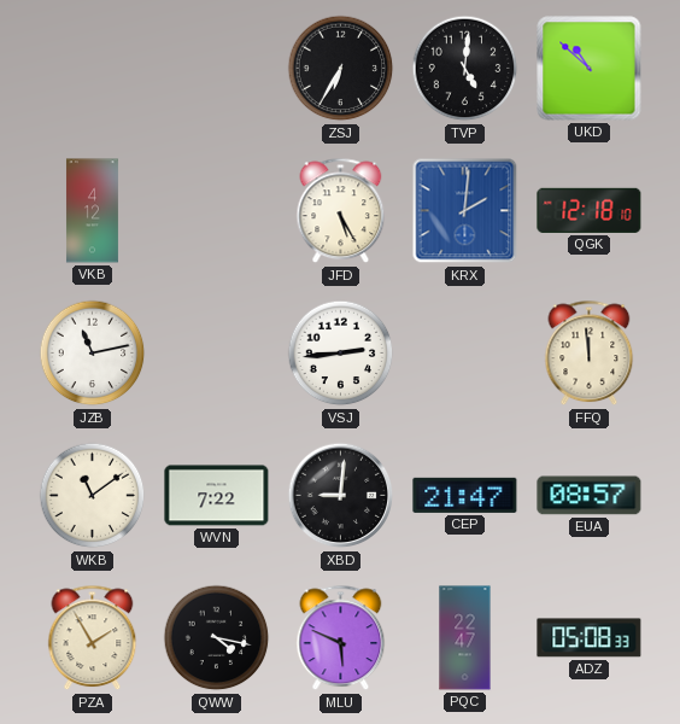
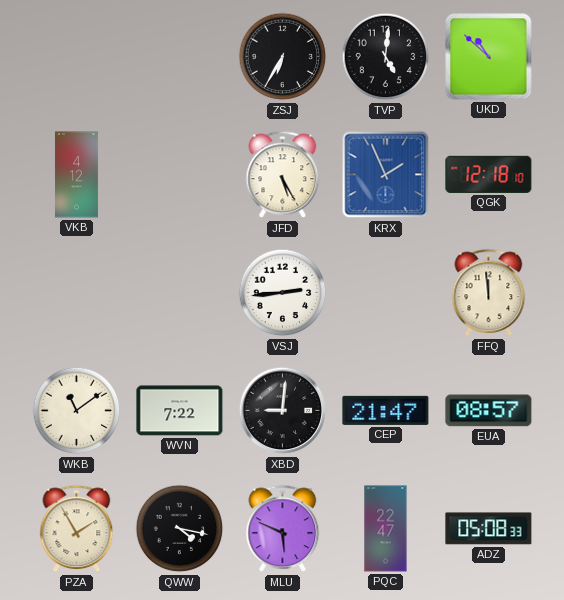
KRX: 2:01 -> 1:56
JZB: 11:13 -> none
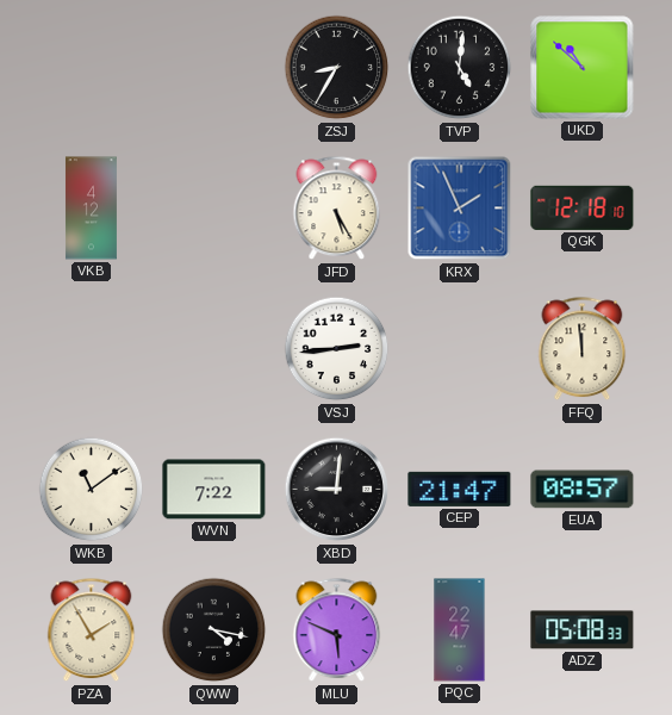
ZSJ: 6:35 -> 8:35
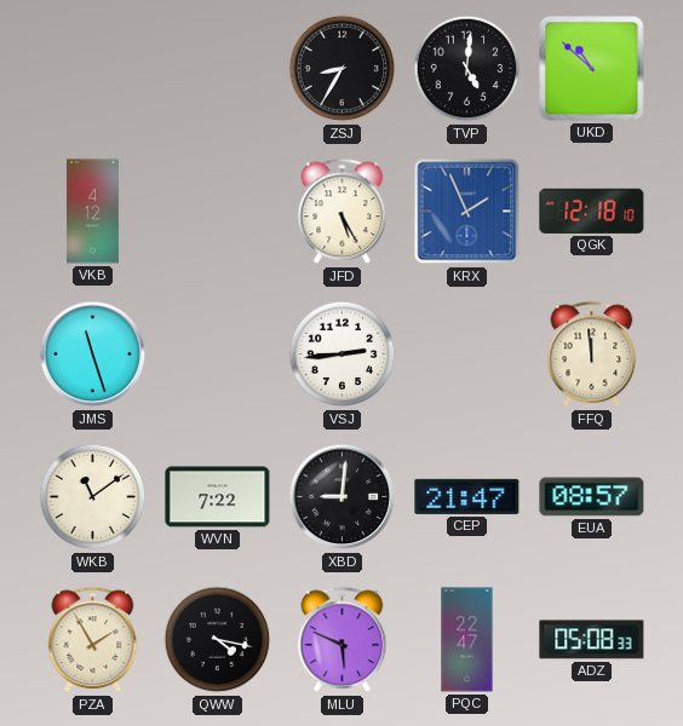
JMS: none -> 11:27
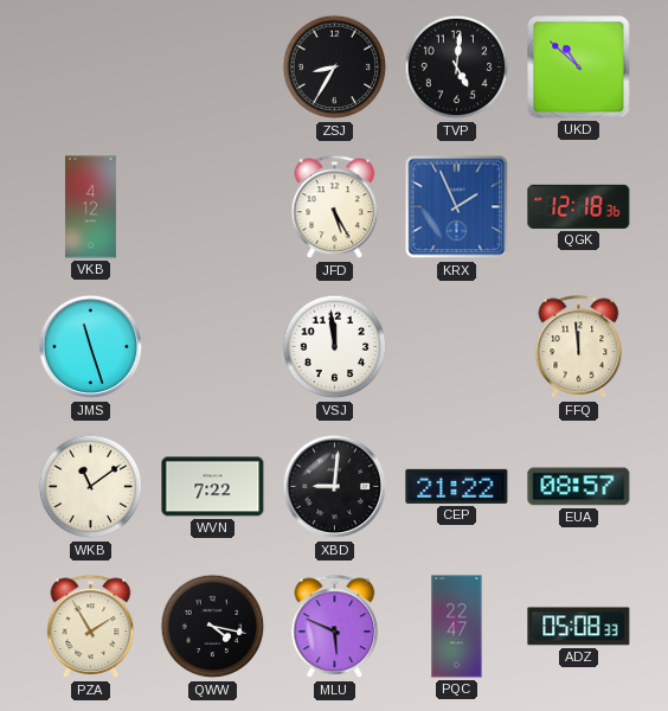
QGK: 12:18:10 -> 12:18:36
VSJ: 2:44 -> 11:59
CEP: 21:47 -> 21:22
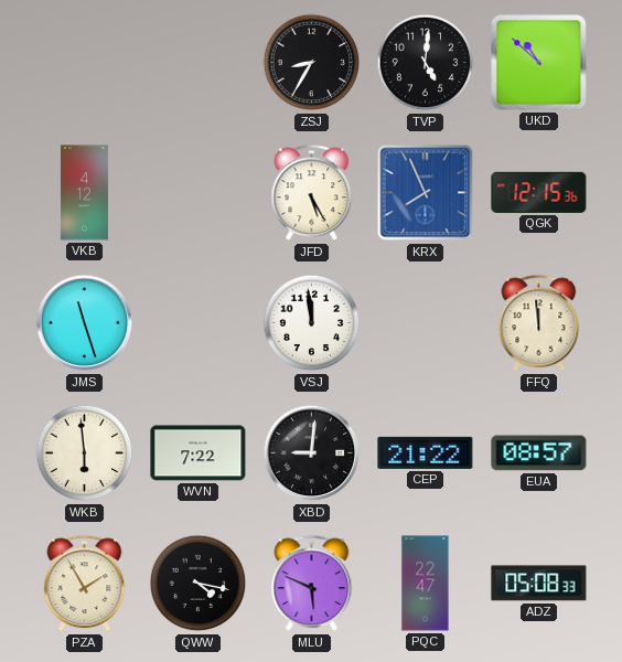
KRX: 1:56 -> 7:56
QGK: 12:18 -> 12:15
WKB: 11:09 -> 5:59
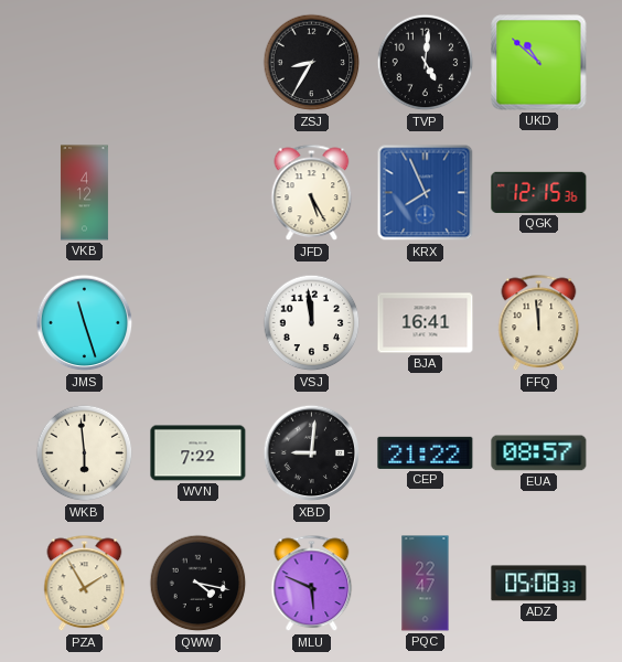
BJA: none -> 16:41
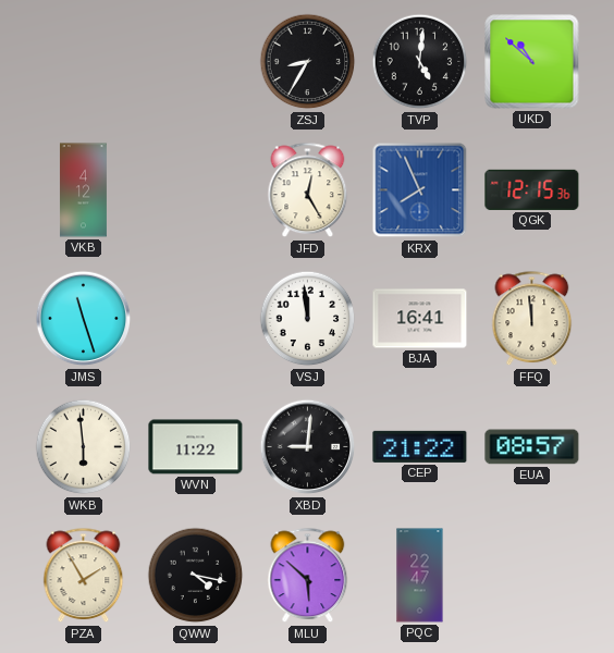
JFD: 5:25 -> 12:25
WVN: 7:22 -> 11:22
MLU: 5:49 -> 5:52
ADZ: 05:08 -> none
